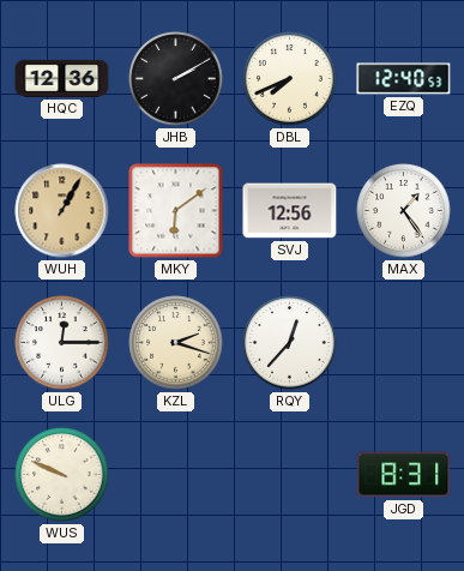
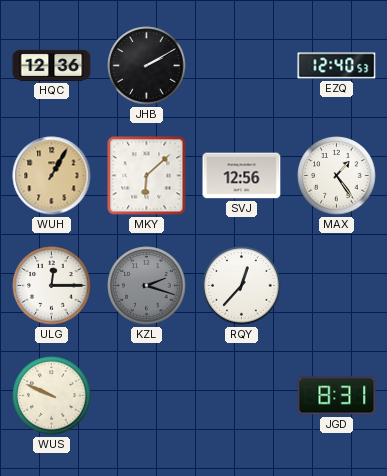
DBL: 7:41 -> none
MKY: 6:09 -> 6:08
KZL dial: cream -> grey
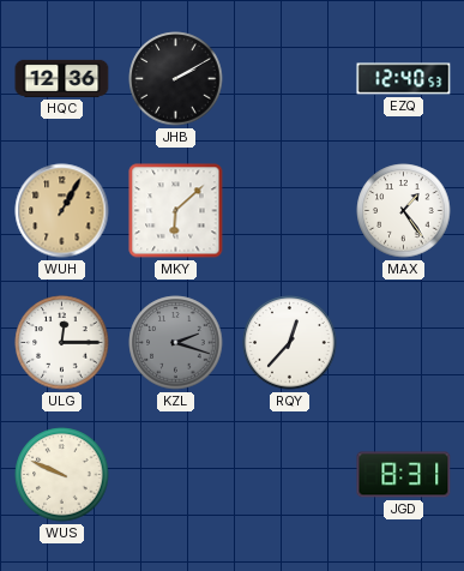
SVJ: 12:56 -> none
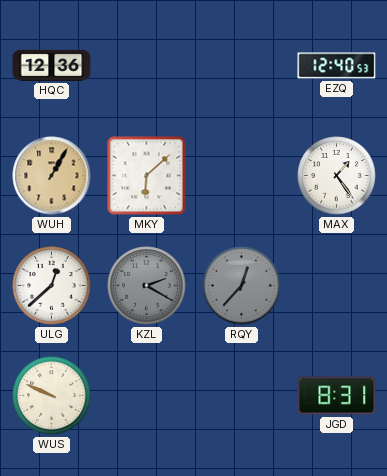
JHB: 2:10 -> none
ULG: 12:15 -> 12:38
KZL: 2:18 -> 2:20
RQY dial: white -> grey
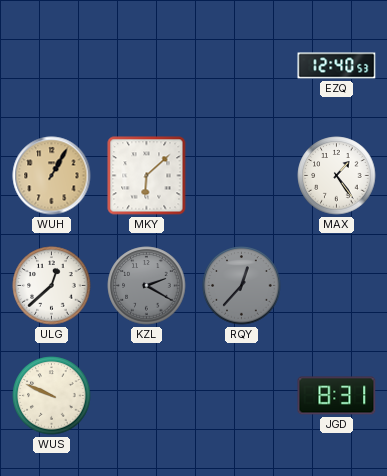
HQC: 12:36 -> none
